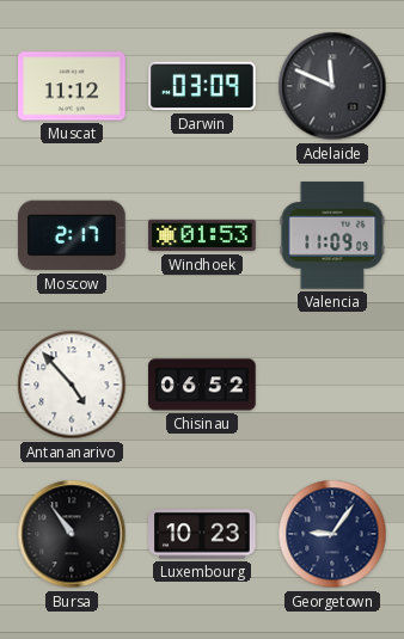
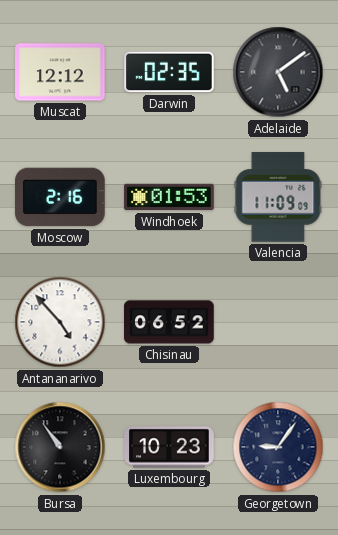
Muscat: 11:12 -> 12:12
Darwin: 03:09 -> 02:35
Adelaide: 11:49 -> 5:09
Moscow: 2:17 -> 2:16
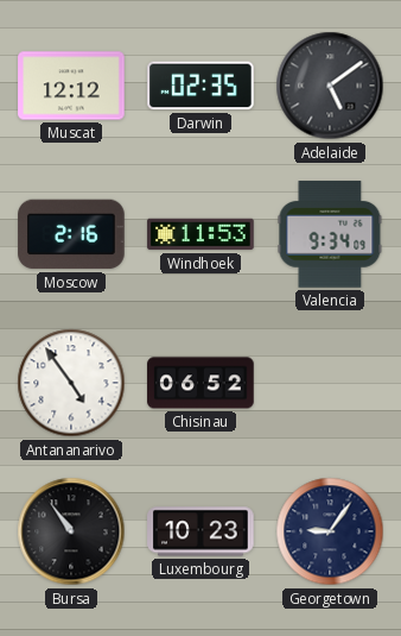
Windhoek: 01:53 -> 11:53
Valencia: 11:09 -> 9:34
Antananarivo: 4:53 -> 4:54
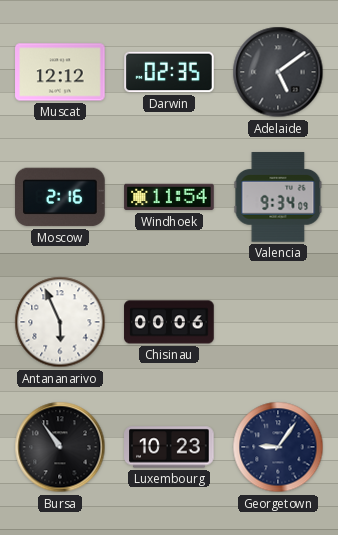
Windhoek: 11:53 -> 11:54
Antananarivo: 4:54 -> 5:56
Chisinau: 06:52 -> 00:06
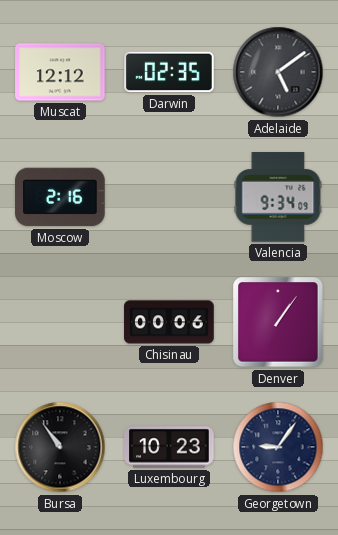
Windhoek: 11:54 -> none
Antananarivo: 5:56 -> none
Denver: none -> 1:06
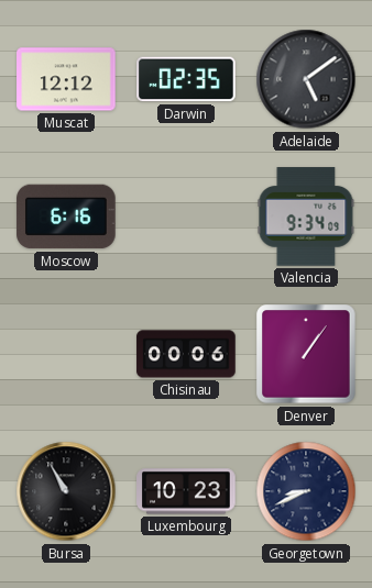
Moscow: 2:16 -> 6:16
Bursa: 10:54 -> 10:55
Georgetown: 9:06 -> 8:41
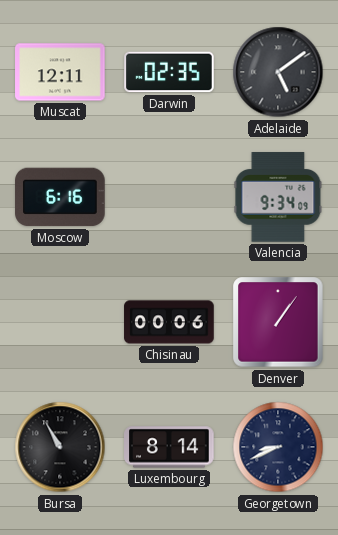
Muscat: 12:12 -> 12:11
Luxembourg: 10:23 -> 8:14
